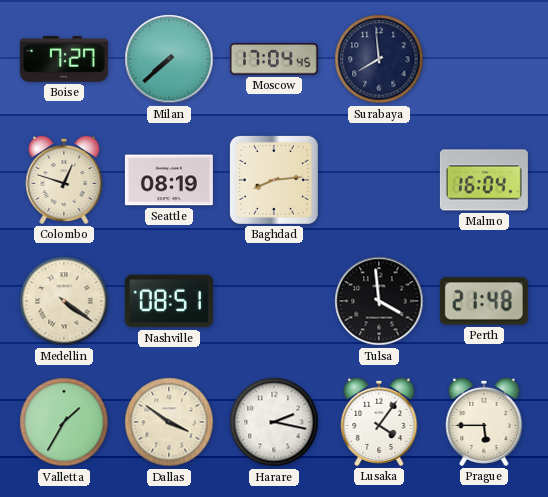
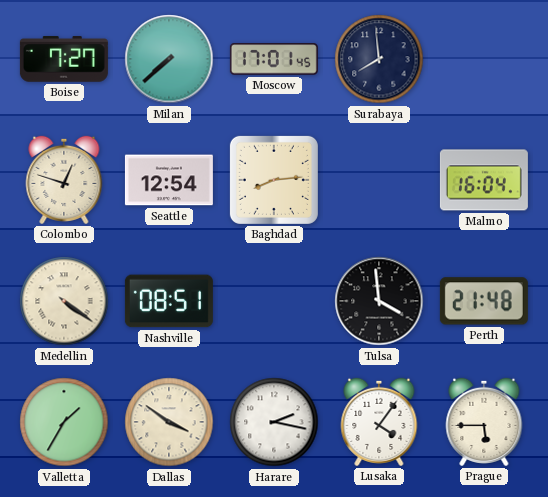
Moscow: 17:04 -> 17:01
Seattle: 08:19 -> 12:54
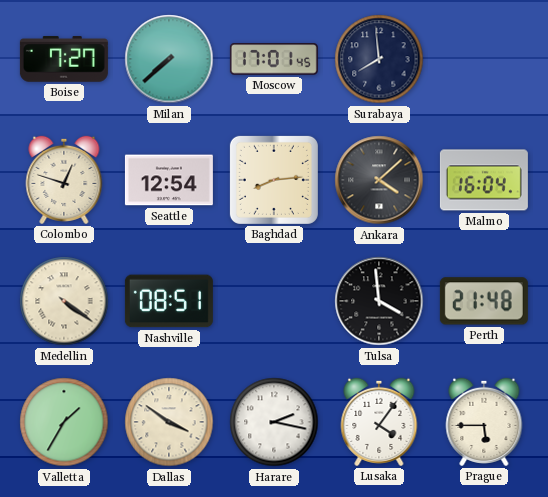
Ankara: none -> 4:08
